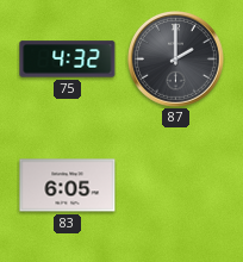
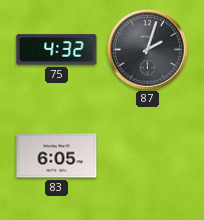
87: 2:00 -> 2:03
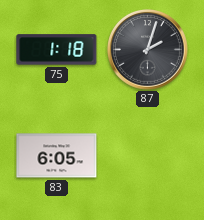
75: 4:32 -> 1:18
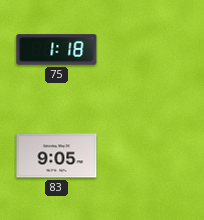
87: 2:03 -> none
83: 6:05 -> 9:05
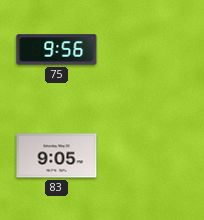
75: 1:18 -> 9:56
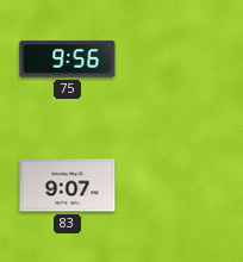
83: 9:05 -> 9:07
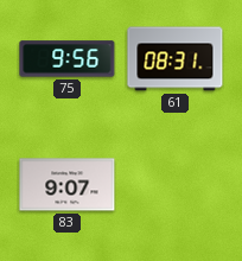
61: none -> 08:31
